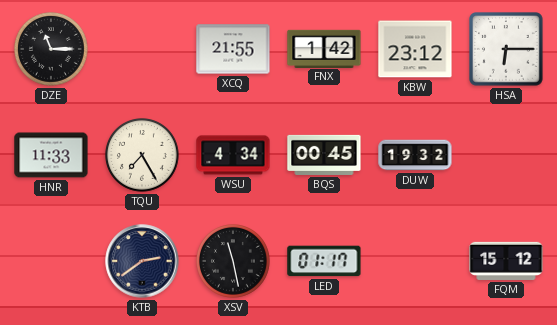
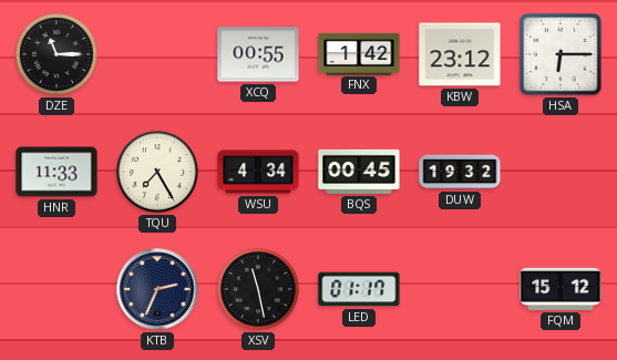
XCQ: 21:55 -> 00:55
KTB: 2:39 -> 2:34
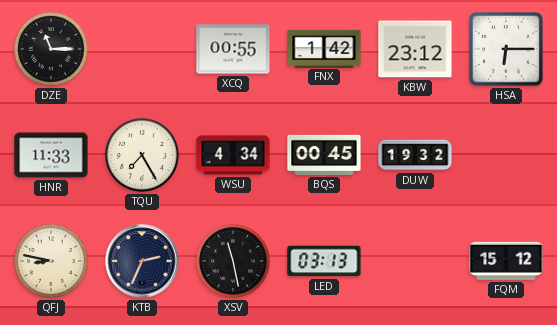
QFJ: none -> 8:47
LED: 01:17 -> 03:13
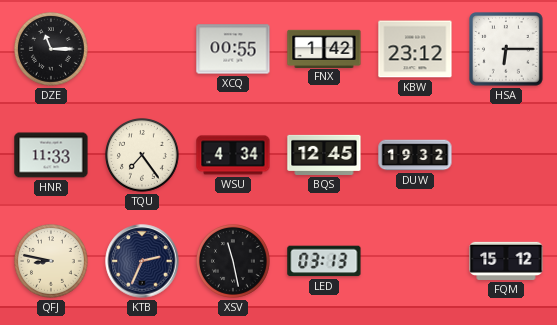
TQU: 7:25 -> 7:24
BQS: 00:45 -> 12:45
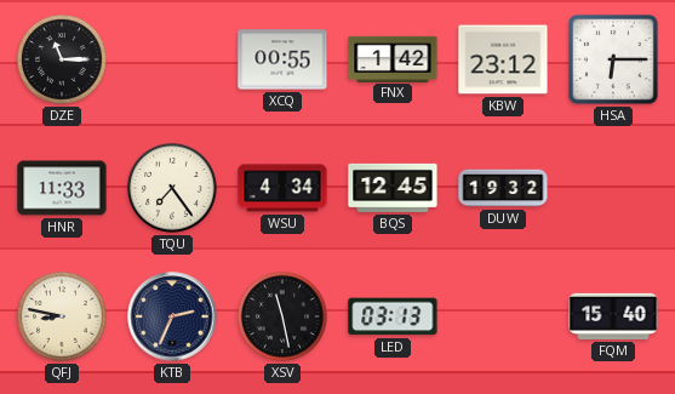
FQM: 15:12 -> 15:40
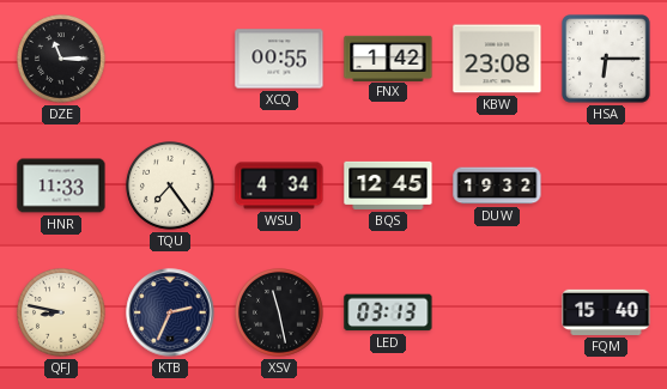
KBW: 23:12 -> 23:08
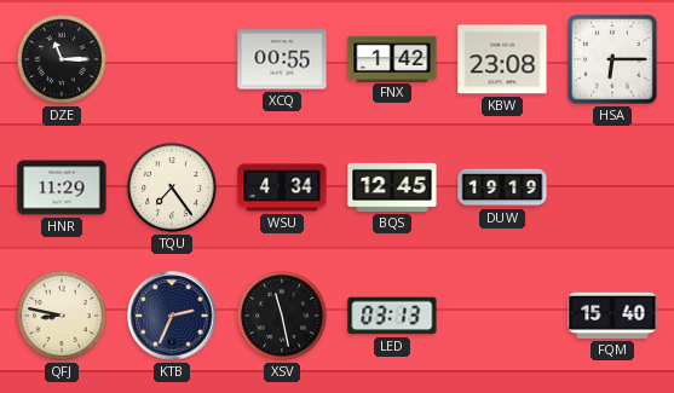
HNR: 11:33 -> 11:29
DUW: 19:32 -> 19:19
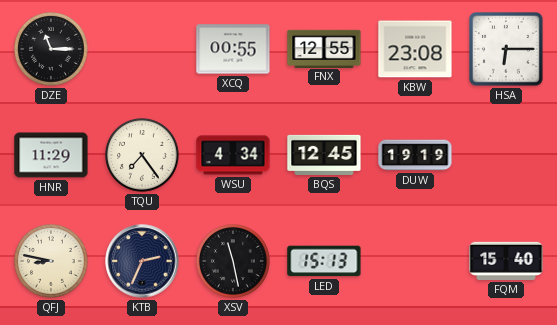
FNX: 1:42 -> 12:55
LED: 03:13 -> 15:13
